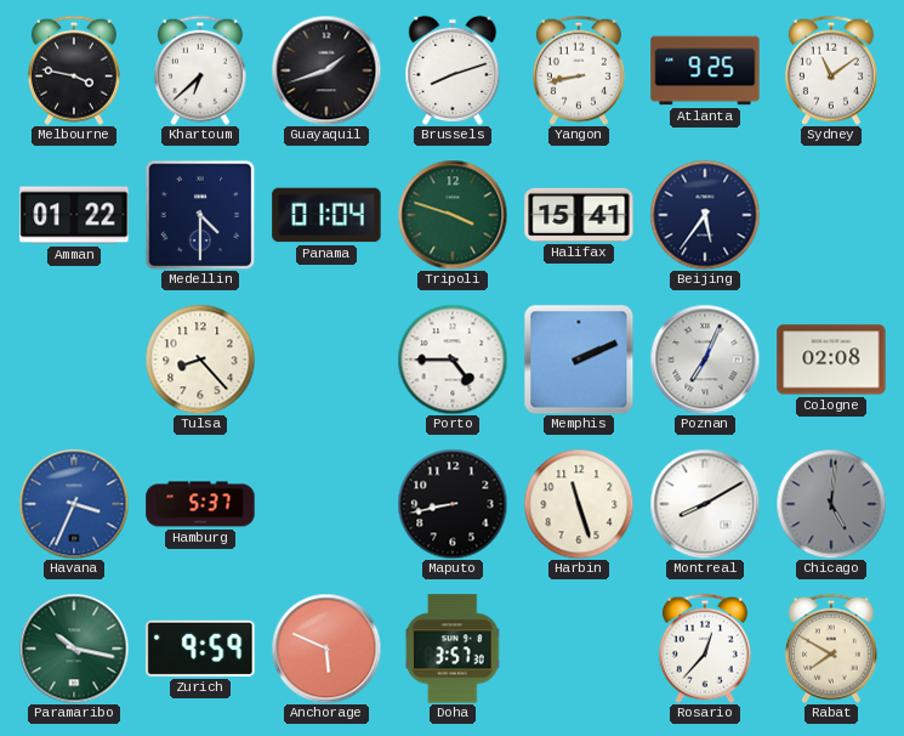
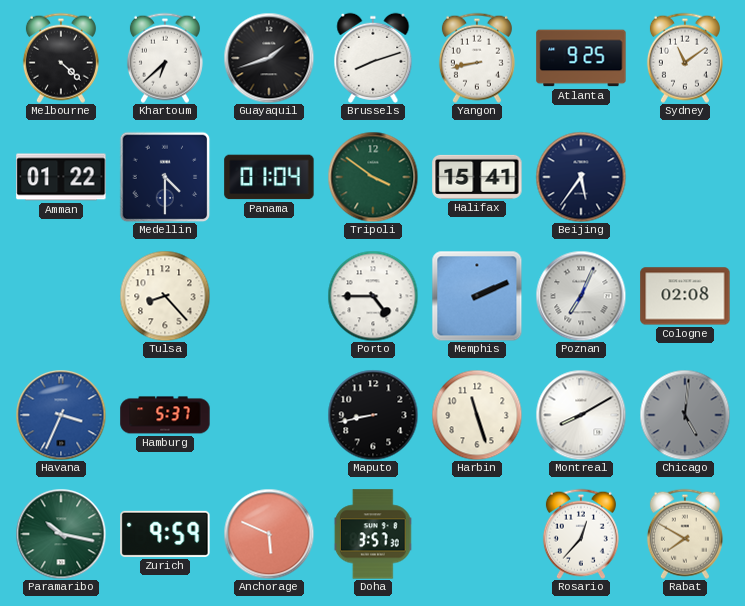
Melbourne: 3:47 -> 4:22
Tripoli: 3:48 -> 3:51
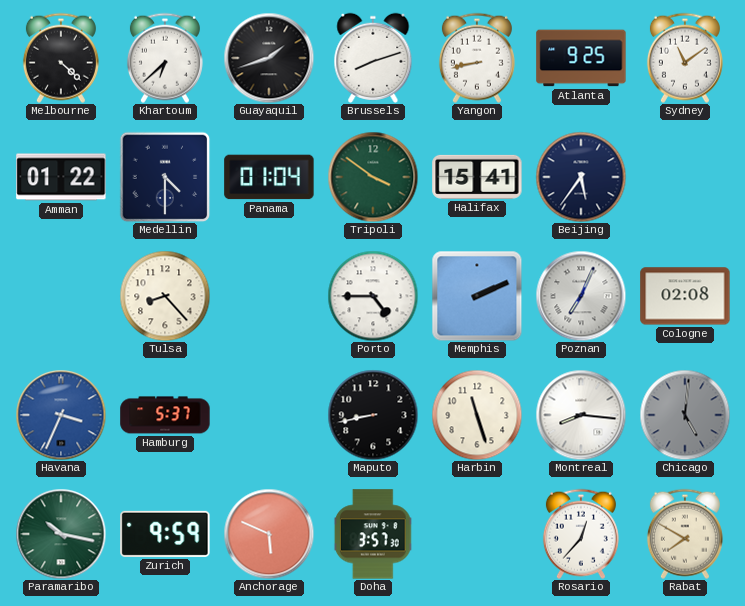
Montreal: 8:10 -> 8:16
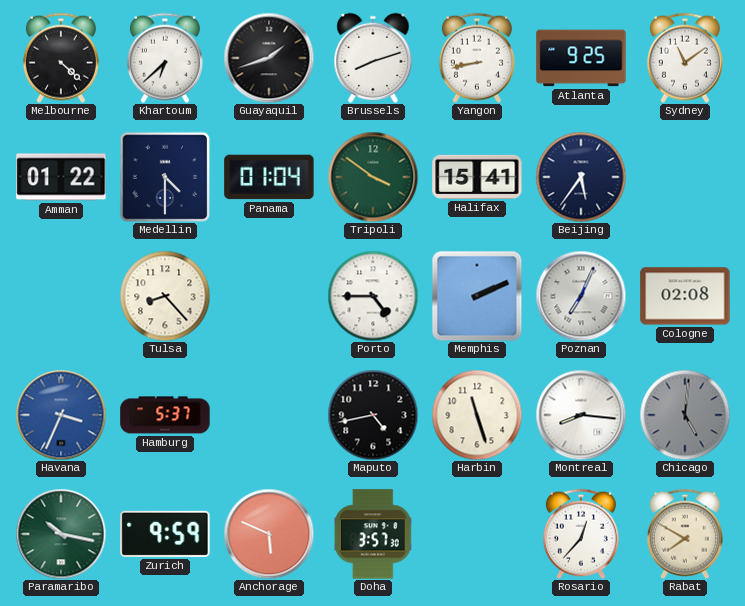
Maputo: 8:43 -> 4:43
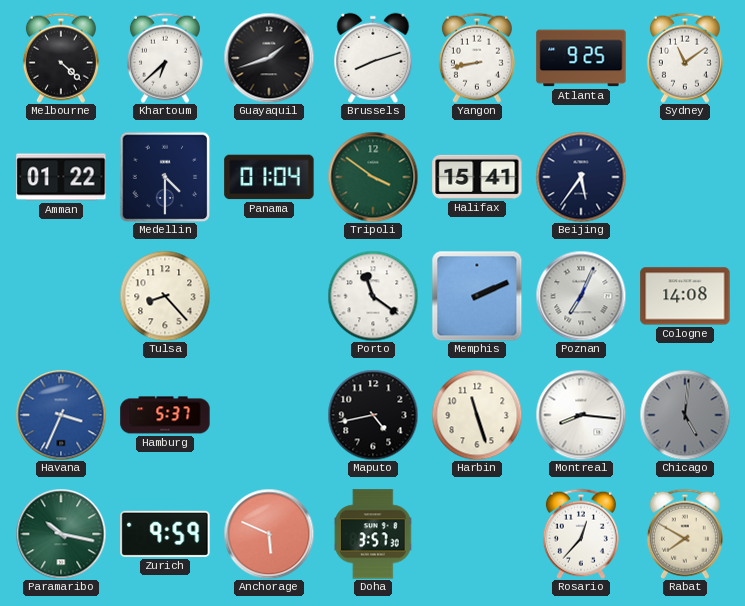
Porto: 4:45 -> 11:21
Cologne: 02:08 -> 14:08
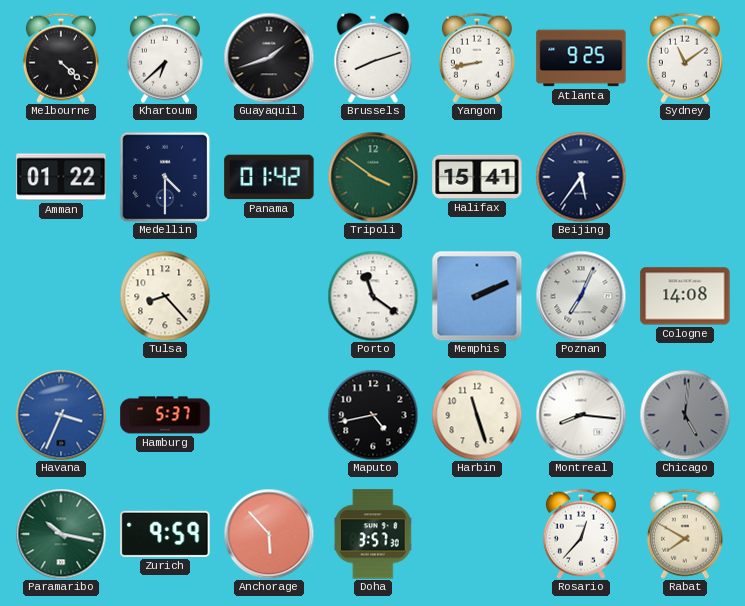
Panama: 01:04 -> 01:42
Anchorage: 5:49 -> 5:53
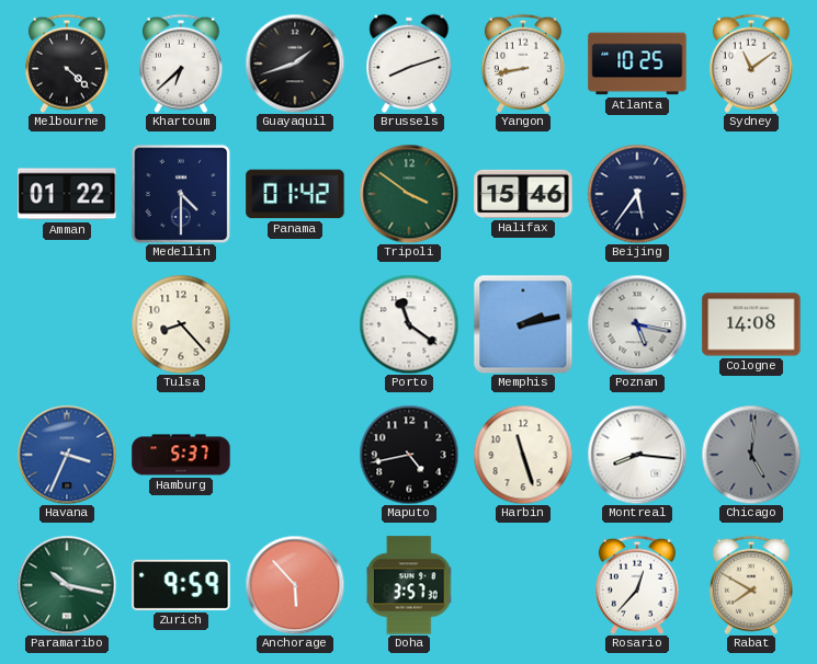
Atlanta: 9:25 -> 10:25
Halifax: 15:41 -> 15:46
Memphis: 2:11 -> 2:13
Poznan: 7:04 -> 5:17
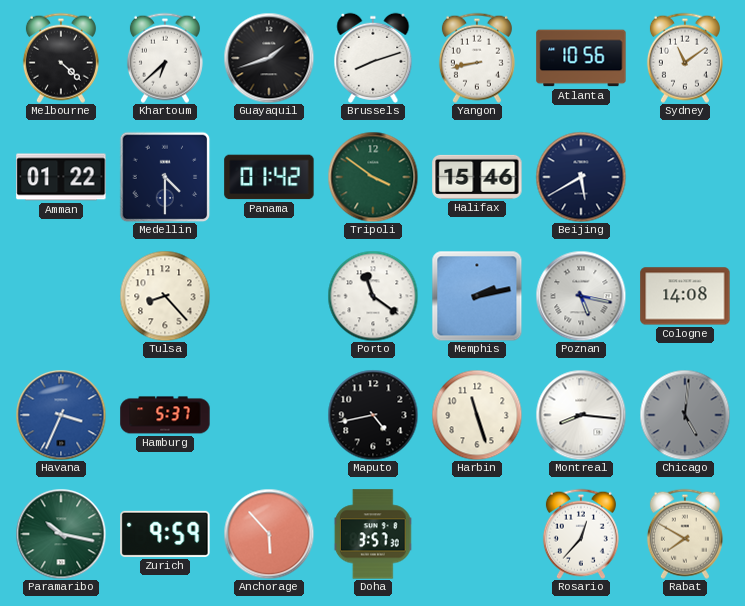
Atlanta: 10:25 -> 10:56
Beijing: 5:36 -> 5:40
